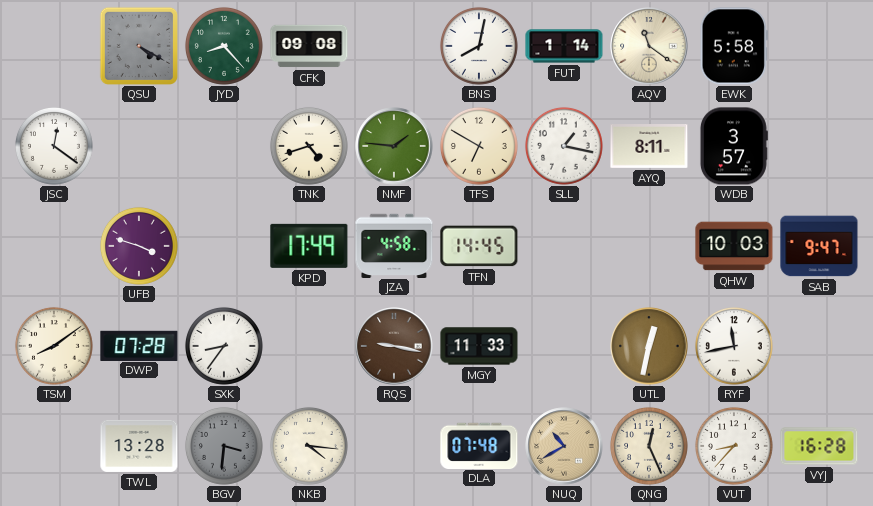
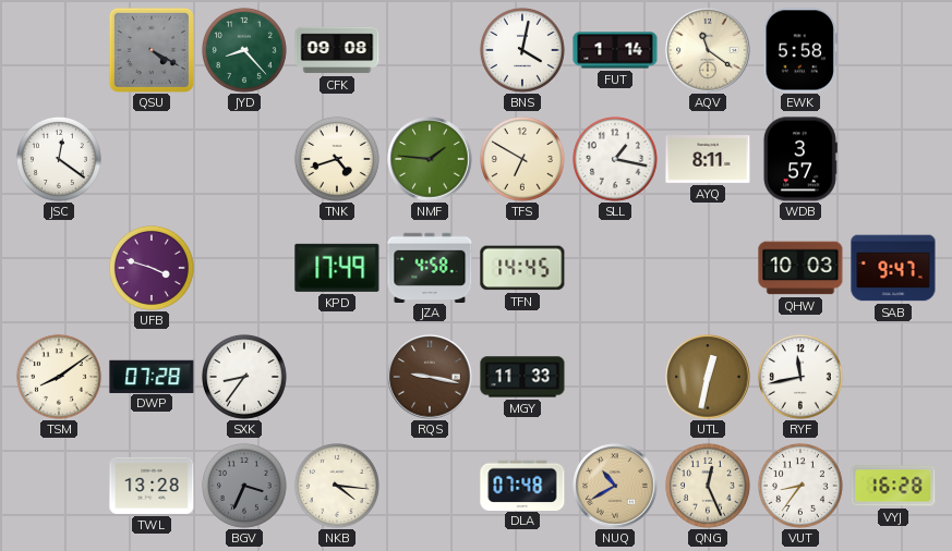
BNS: 8:02 -> 4:02
BGV: 3:31 -> 3:34
VUT: 8:37 -> 8:36
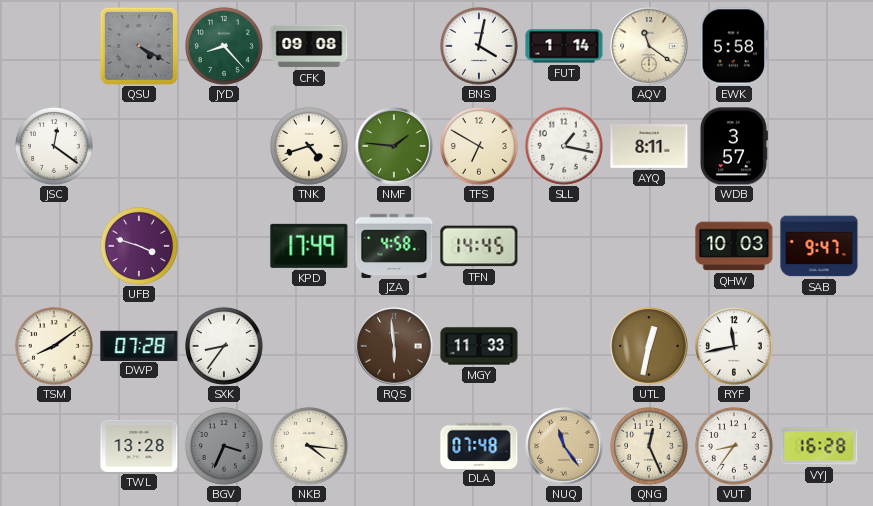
RQS: 9:17 -> 5:59
NUQ: 10:40 -> 11:24
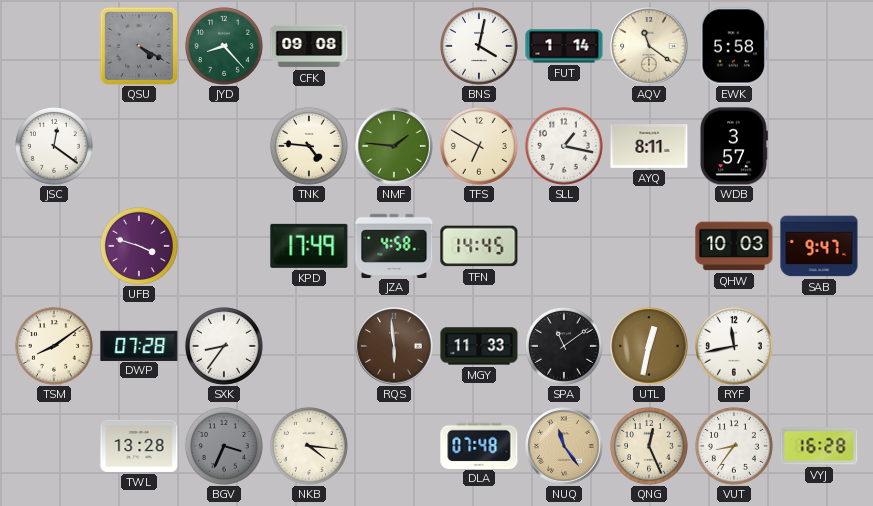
TNK: 4:42 -> 4:46
SPA: none -> 11:09
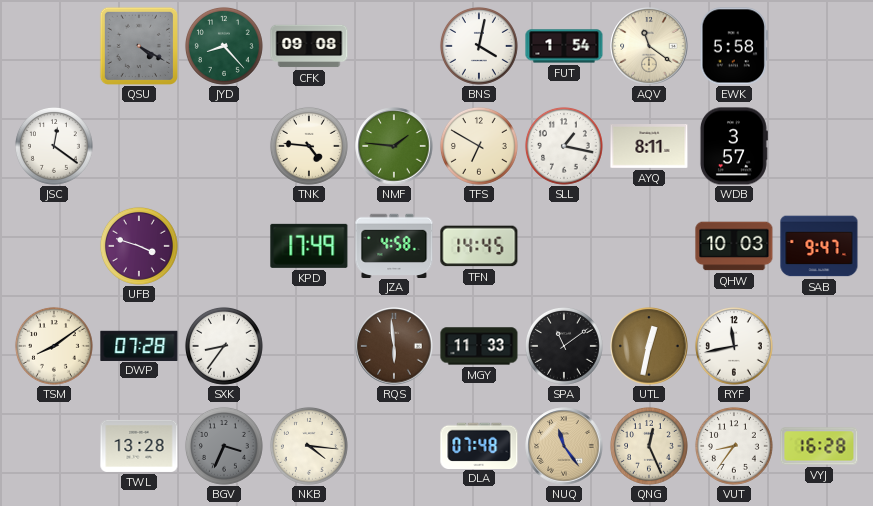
FUT: 1:14 -> 1:54
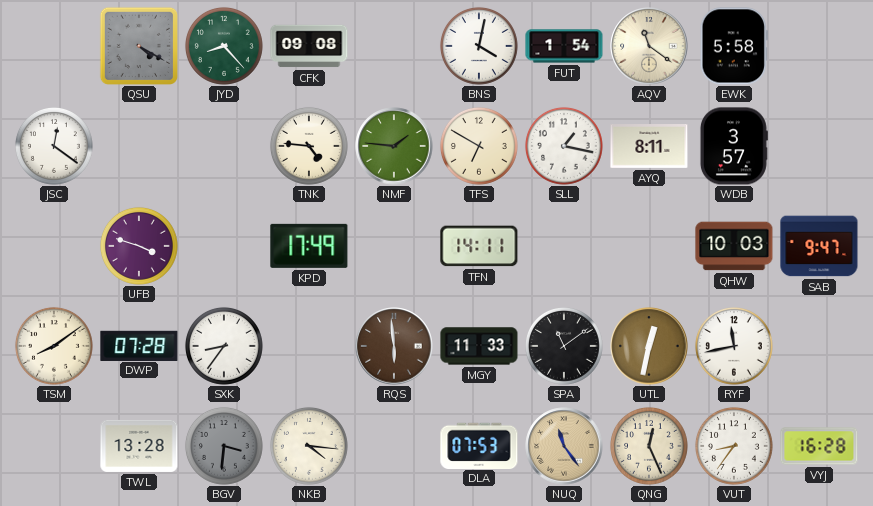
JZA: 4:58 -> none
TFN: 14:45 -> 14:11
BGV: 3:34 -> 3:31
DLA: 07:48 -> 07:53
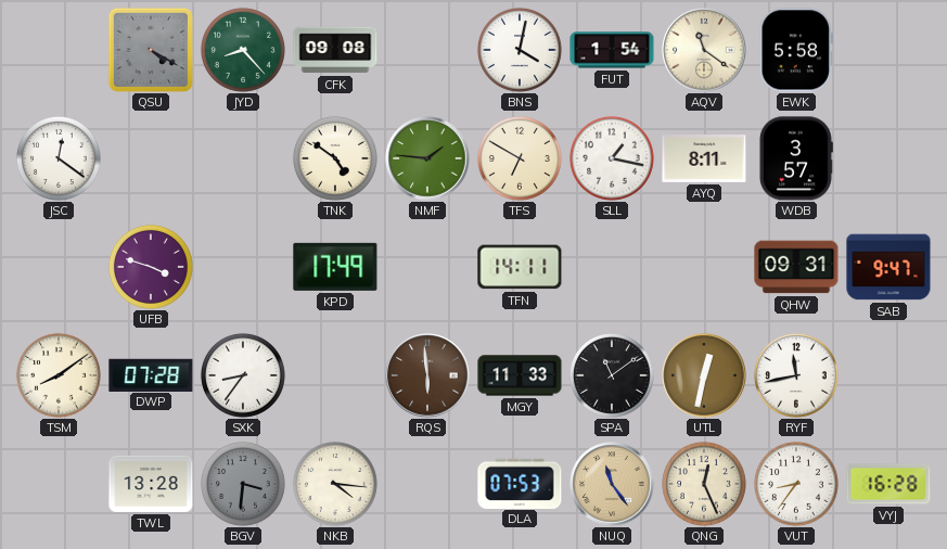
TNK: 4:46 -> 4:51
QHW: 10:03 -> 09:31
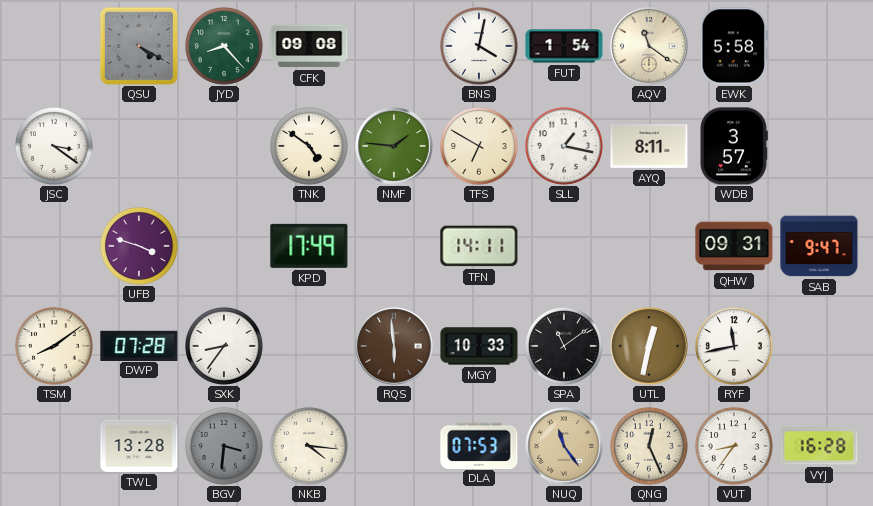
JSC: 12:21 -> 3:21
MGY: 11:33 -> 10:33
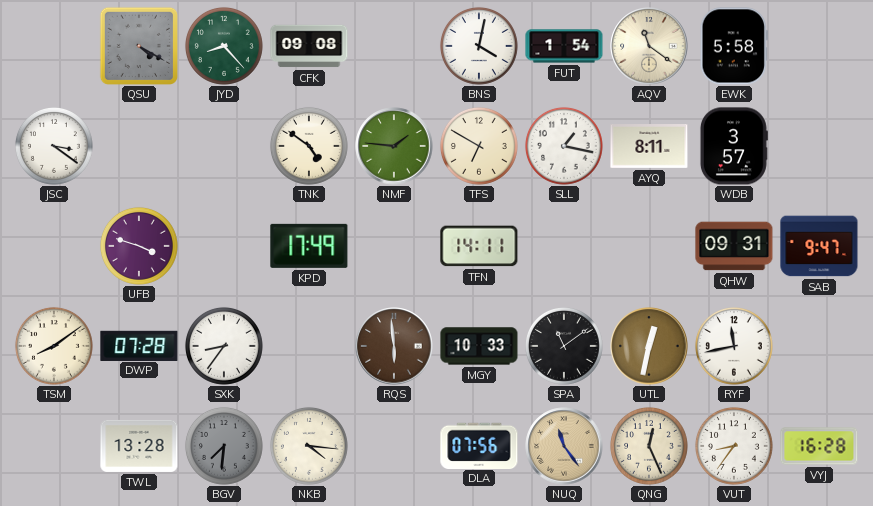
BGV: 3:31 -> 7:31
DLA: 07:53 -> 07:56
